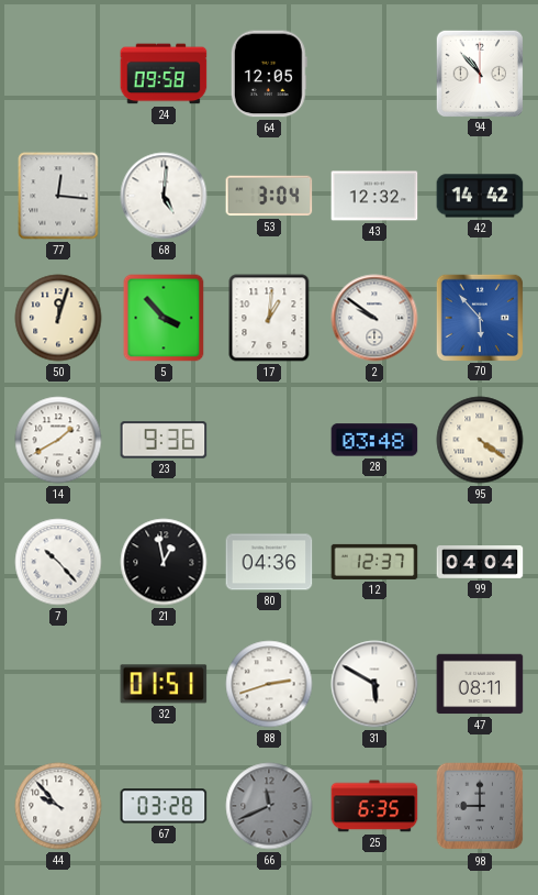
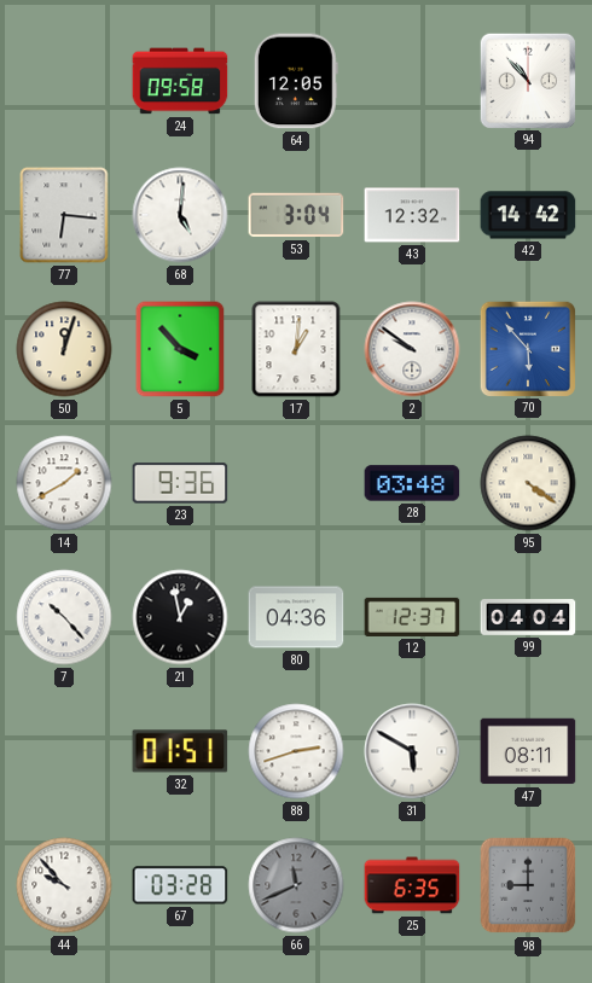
77: 12:16 -> 6:16
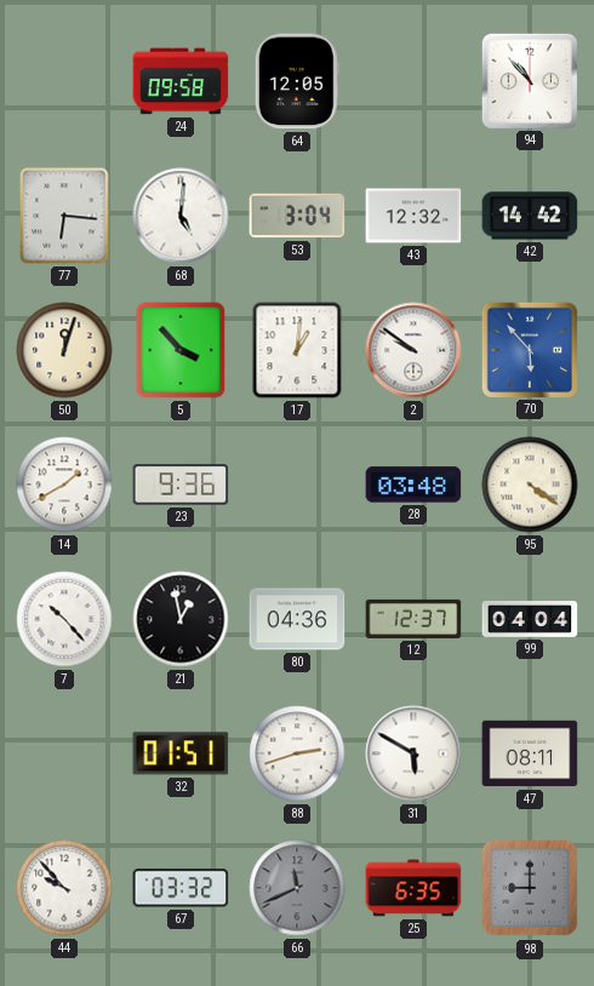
67: 03:28 -> 03:32
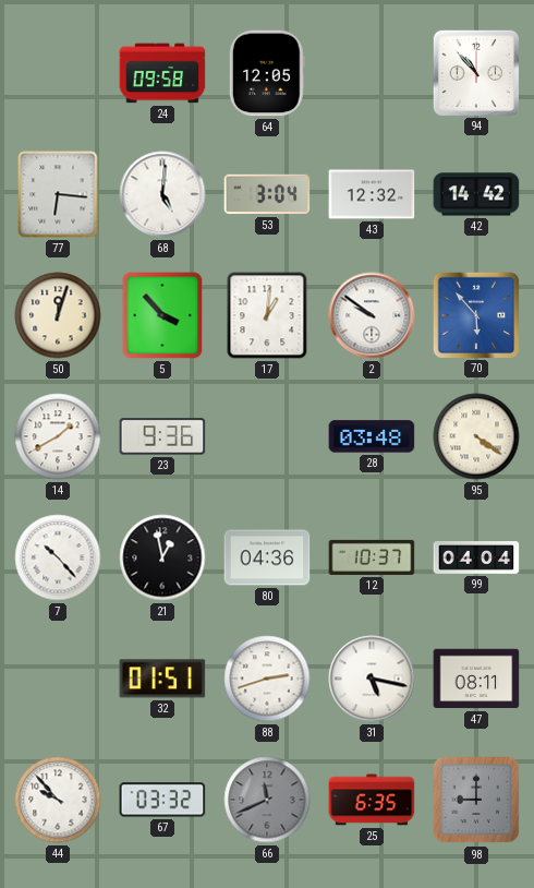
12: 12:37 -> 10:37
31: 5:50 -> 5:17
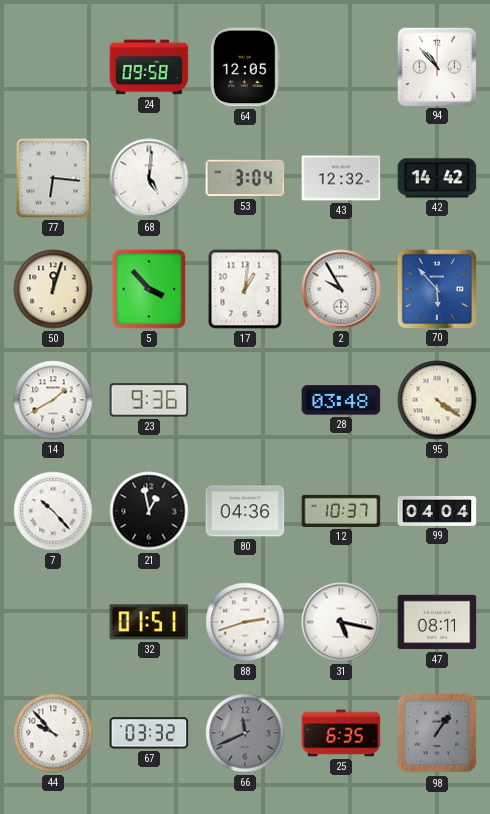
2: 9:51 -> 9:55
98: 9:00 -> 1:06
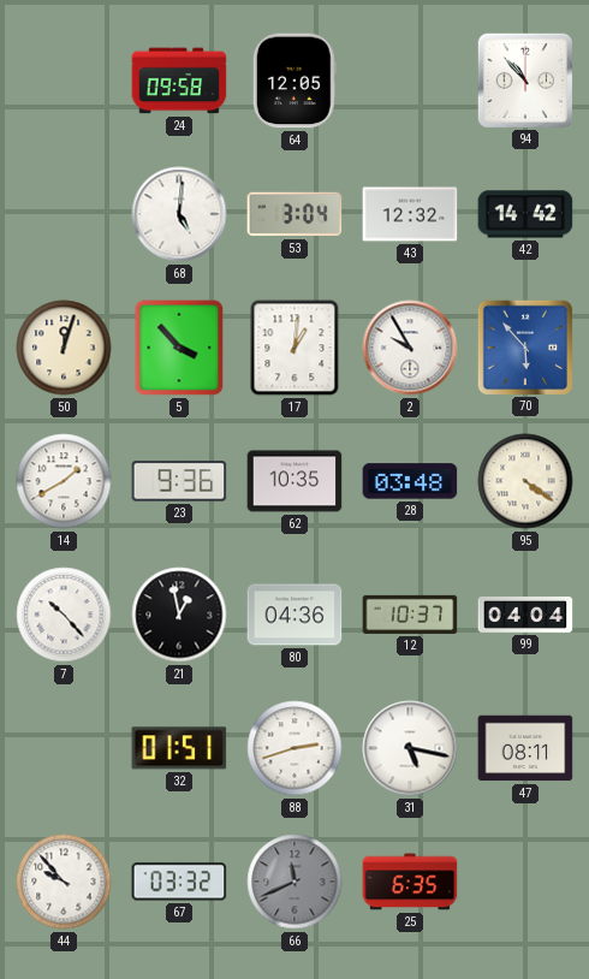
77: 6:16 -> none
62: none -> 10:35
98: 1:06 -> none
